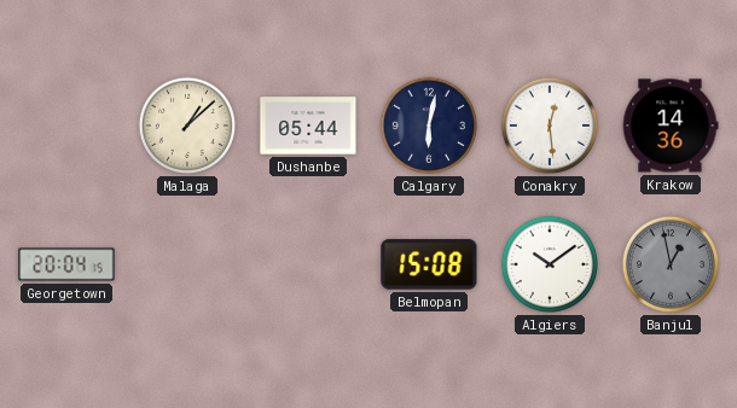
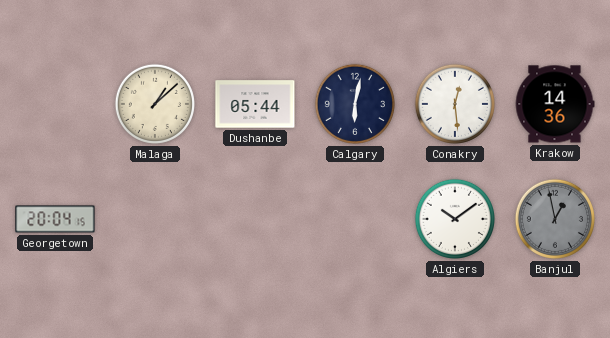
Belmopan: 15:08 -> none
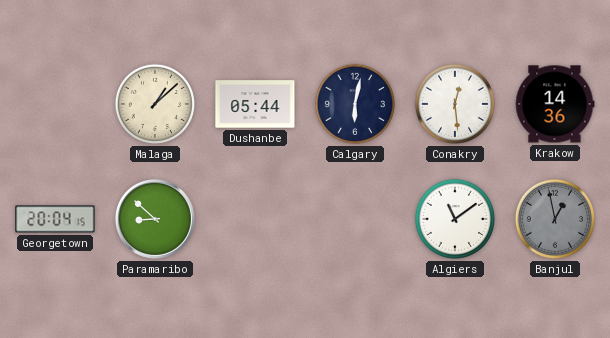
Paramaribo: none -> 8:52
Algiers: 10:09 -> 11:09
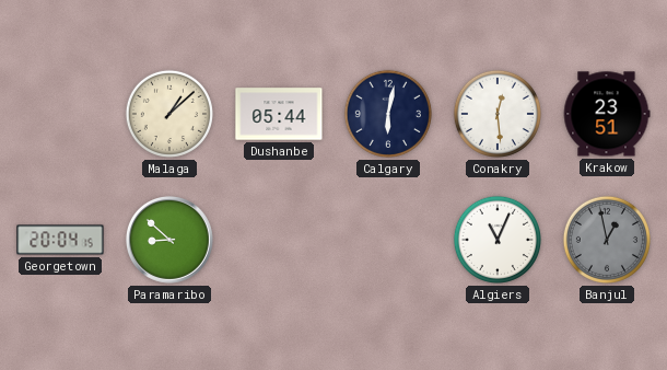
Krakow: 14:36 -> 23:51
Algiers: 11:09 -> 11:04
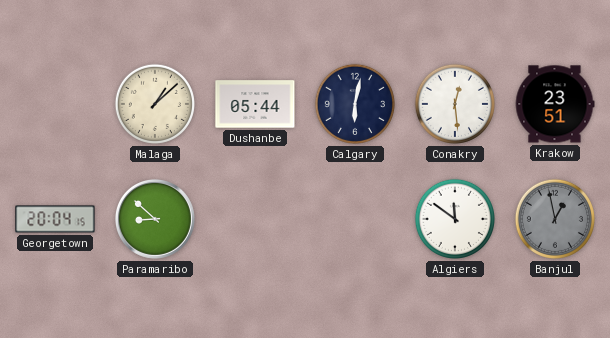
Algiers: 11:04 -> 11:51
